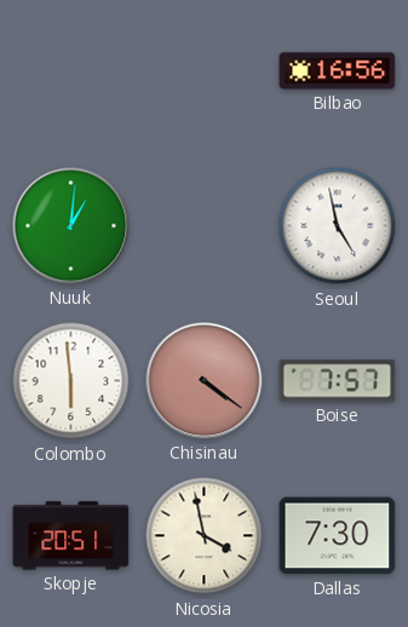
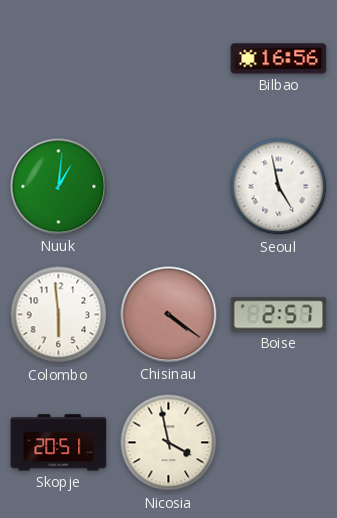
Boise: 7:57 -> 2:57
Dallas: 7:30 -> none
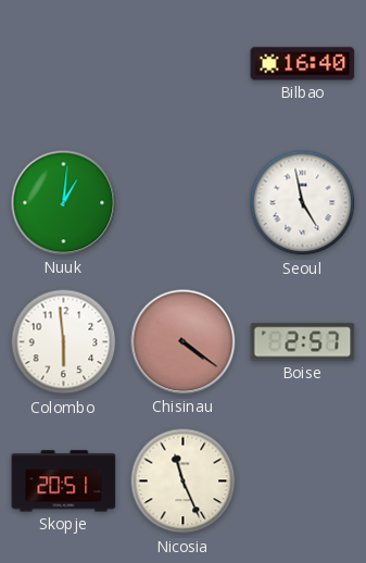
Bilbao: 16:56 -> 16:40
Nicosia: 3:58 -> 11:26
